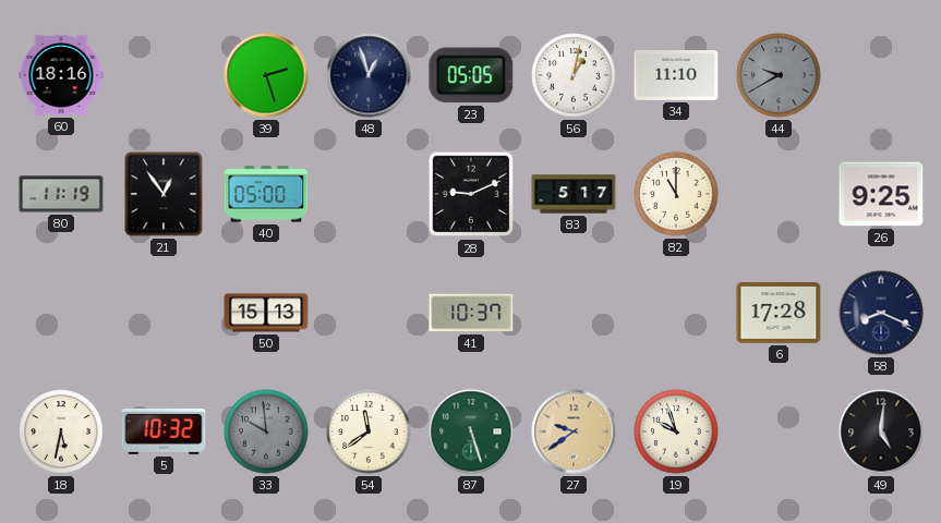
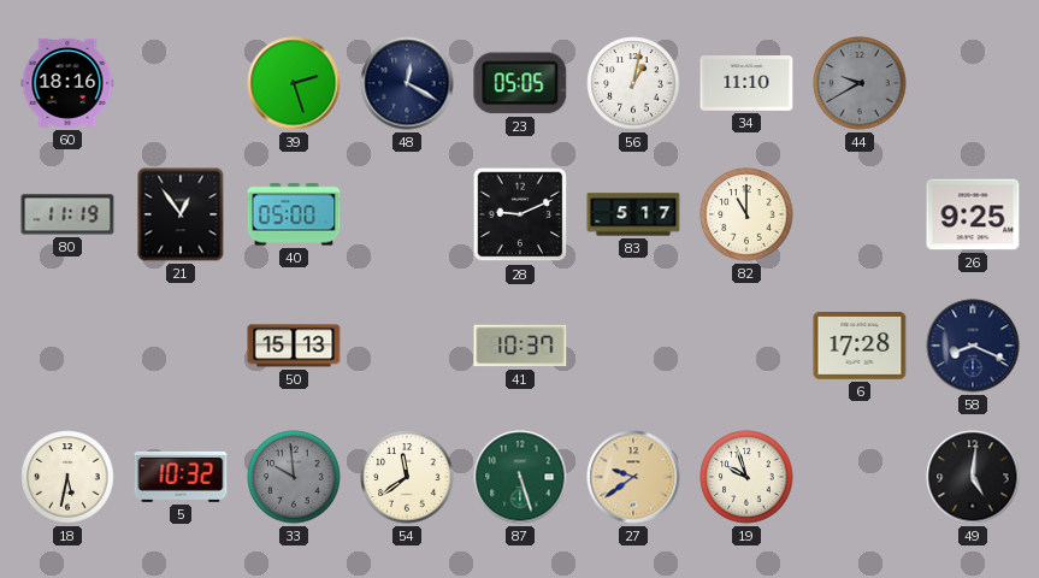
48: 12:57 -> 12:20
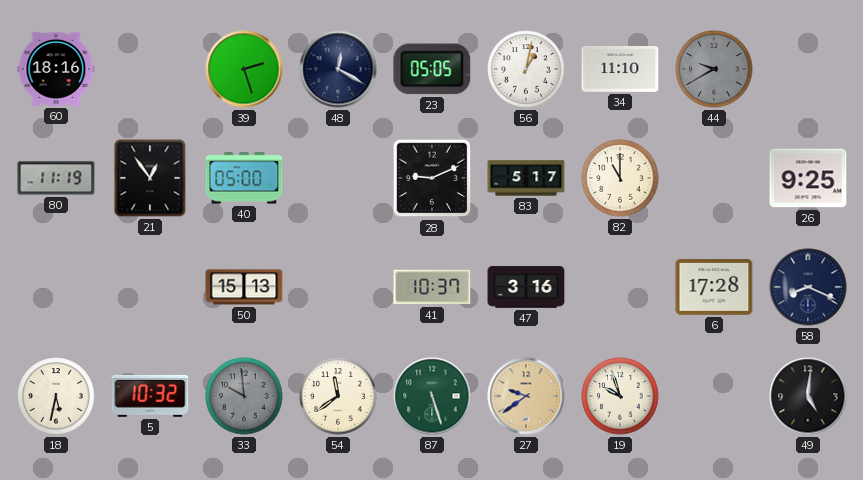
47: none -> 3:16
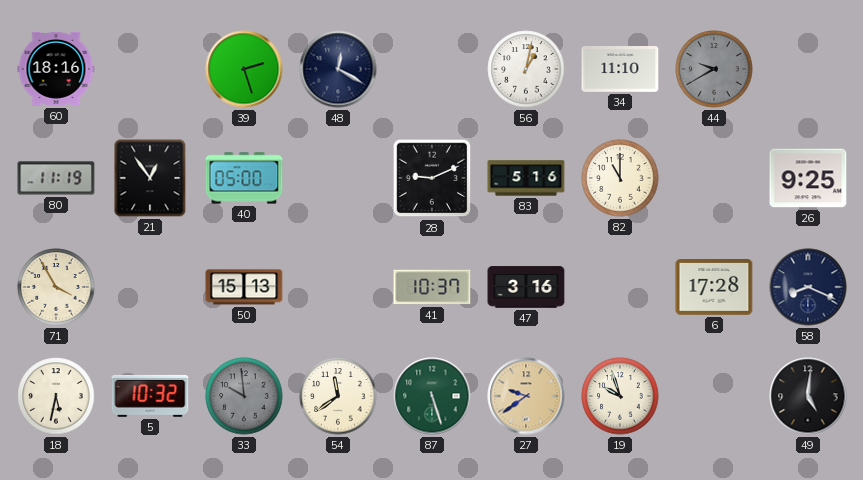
23: 05:05 -> none
83: 5:17 -> 5:16
71: none -> 3:55
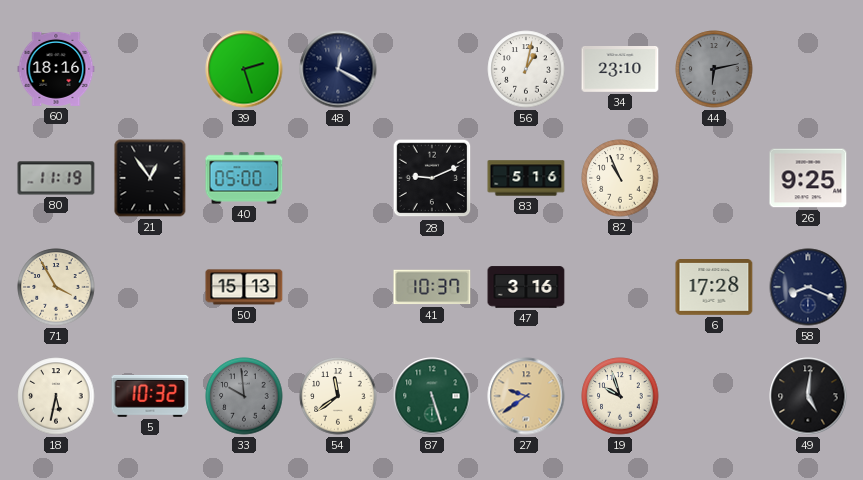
34: 11:10 -> 23:10
44: 9:40 -> 6:13
82: 11:00 -> 10:56
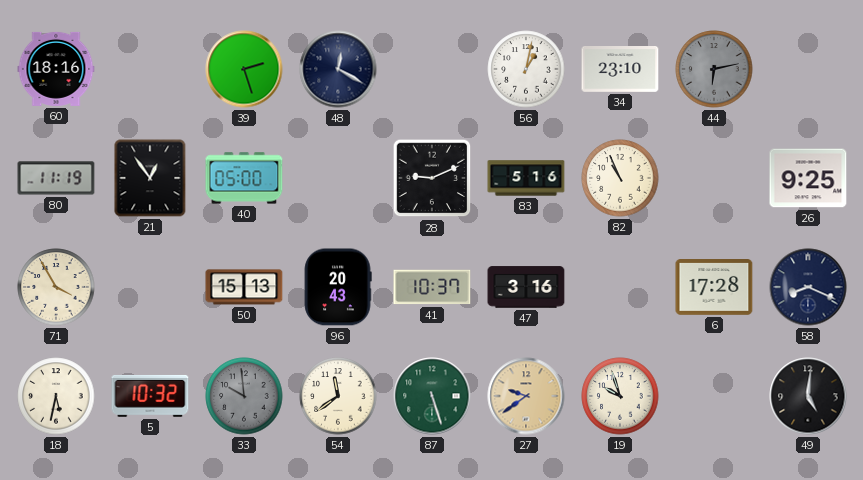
96: none -> 20:43
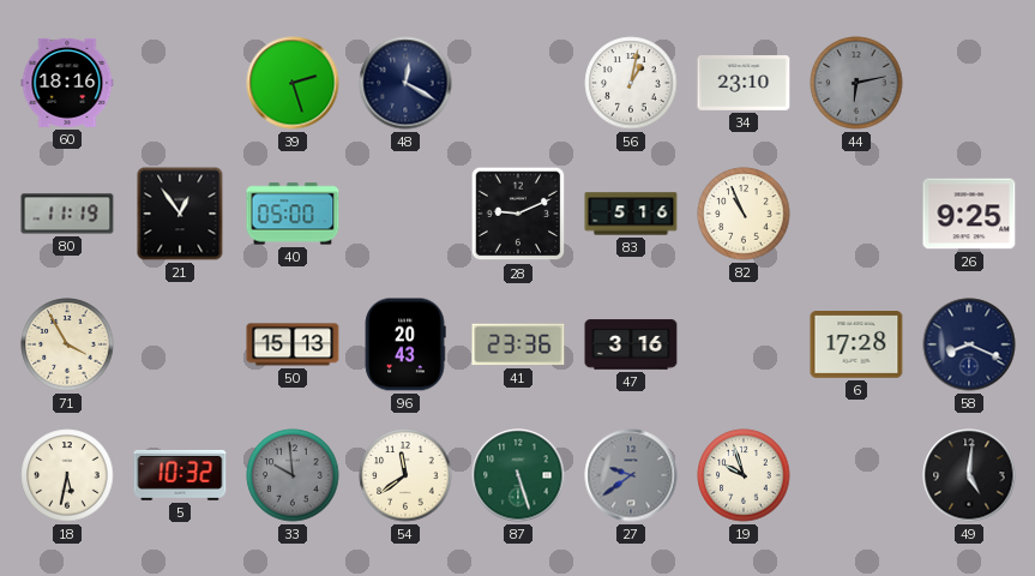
41: 10:37 -> 23:36
27 dial: champagne -> grey
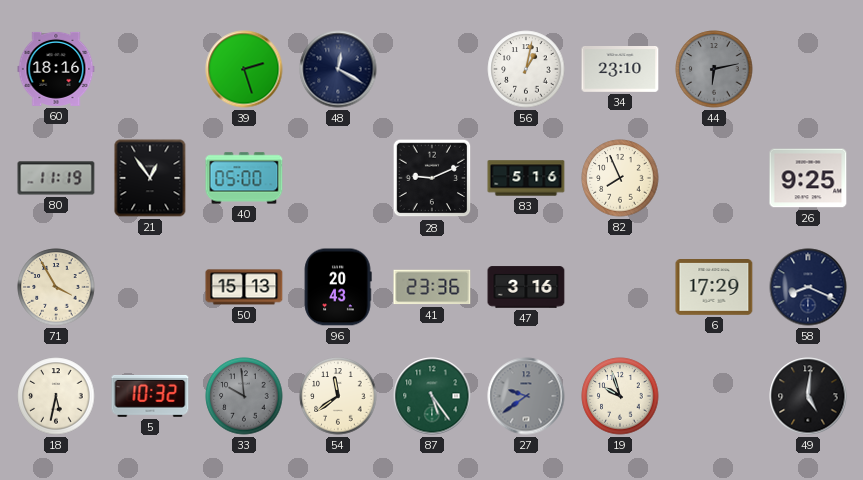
82: 10:56 -> 7:56
6: 17:28 -> 17:29
87: 5:27 -> 5:24
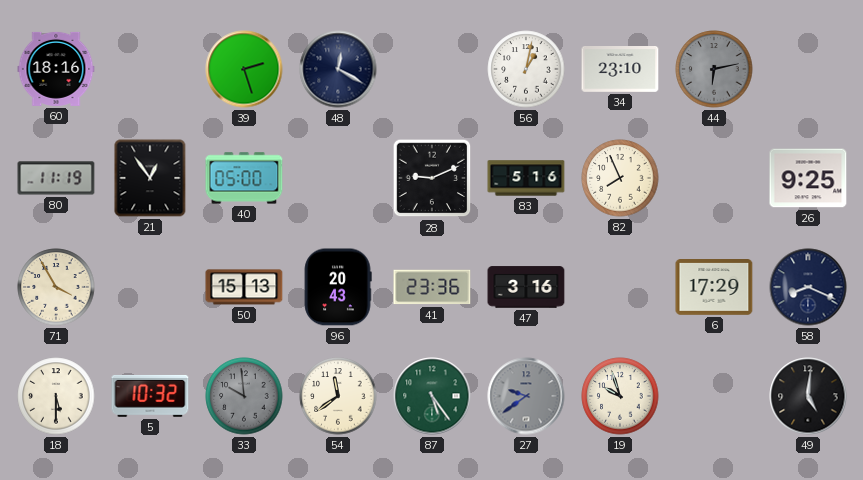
18: 5:32 -> 5:30
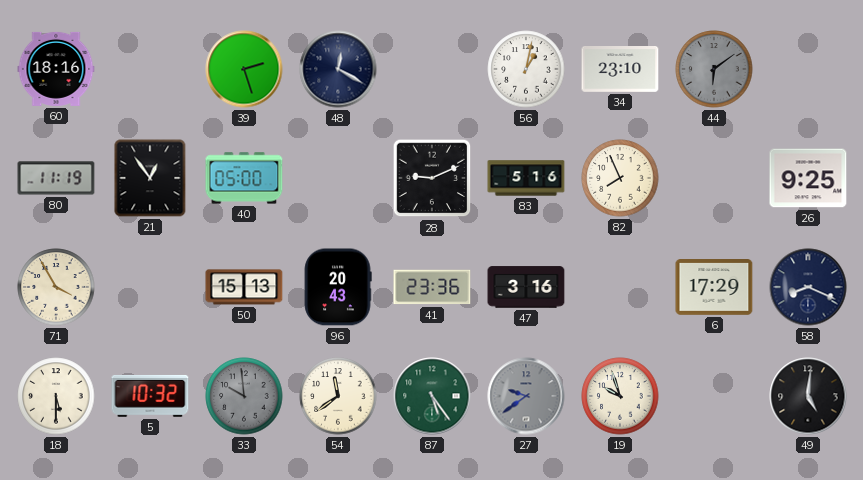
44: 6:13 -> 6:09
